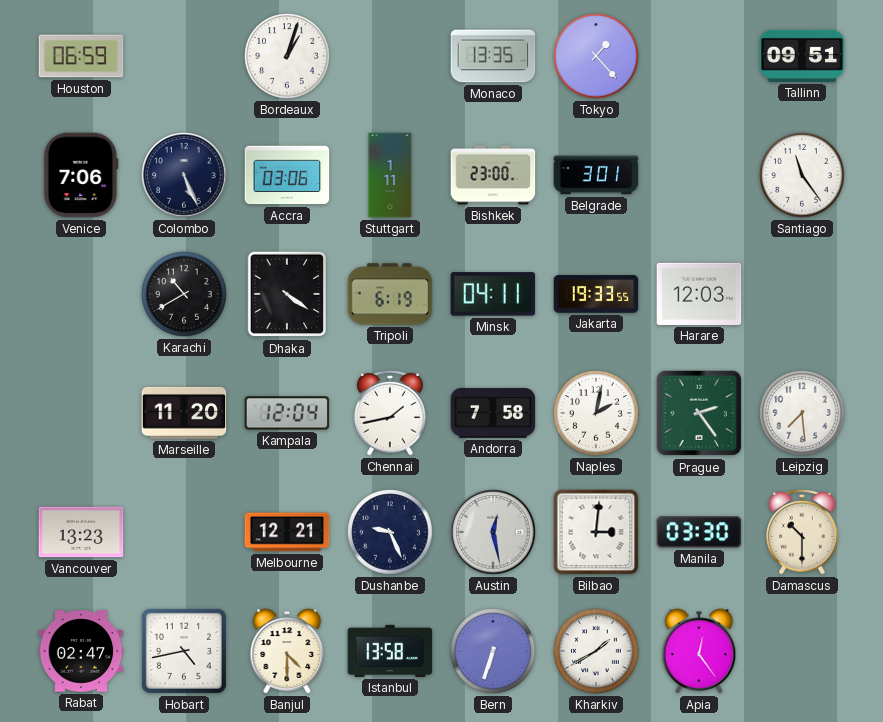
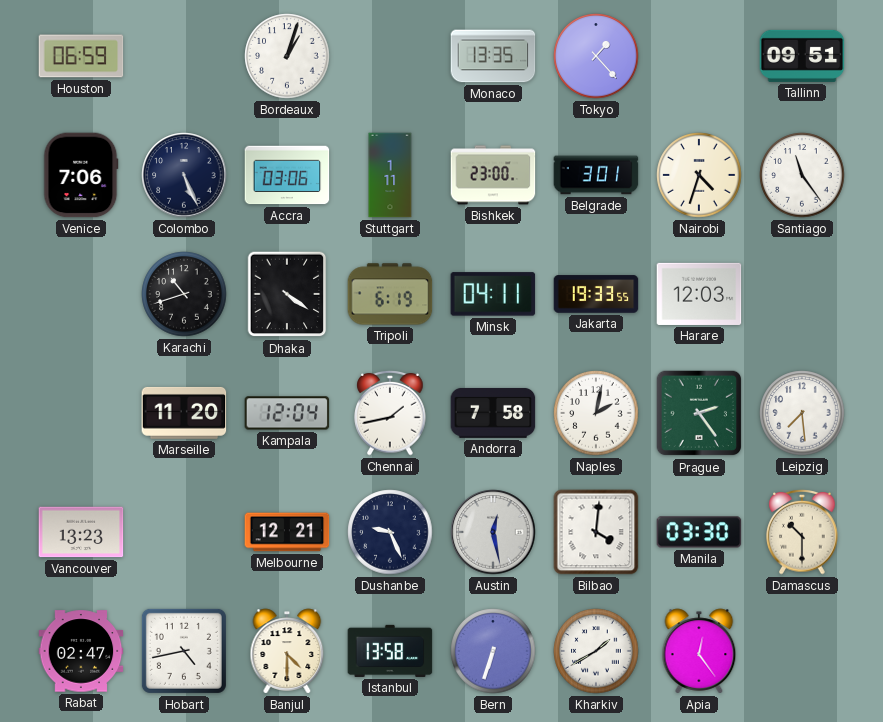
Nairobi: none -> 4:33
Karachi: 10:40 -> 10:42
Bilbao: 3:01 -> 4:01
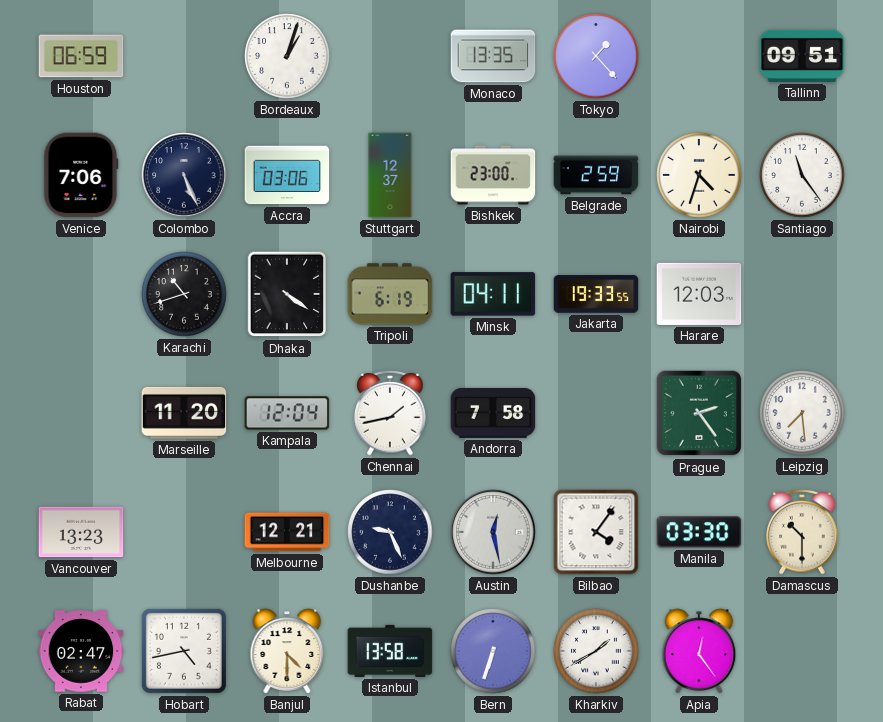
Stuttgart: 1:11 -> 12:37
Belgrade: 3:01 -> 2:59
Naples: 2:02 -> none
Bilbao: 4:01 -> 4:06
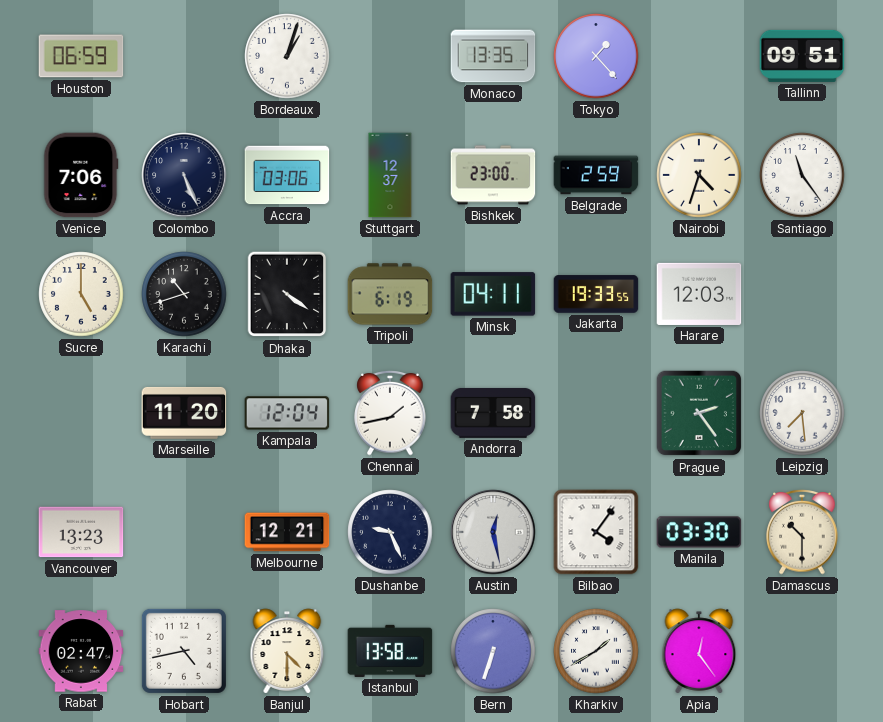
Sucre: none -> 5:00
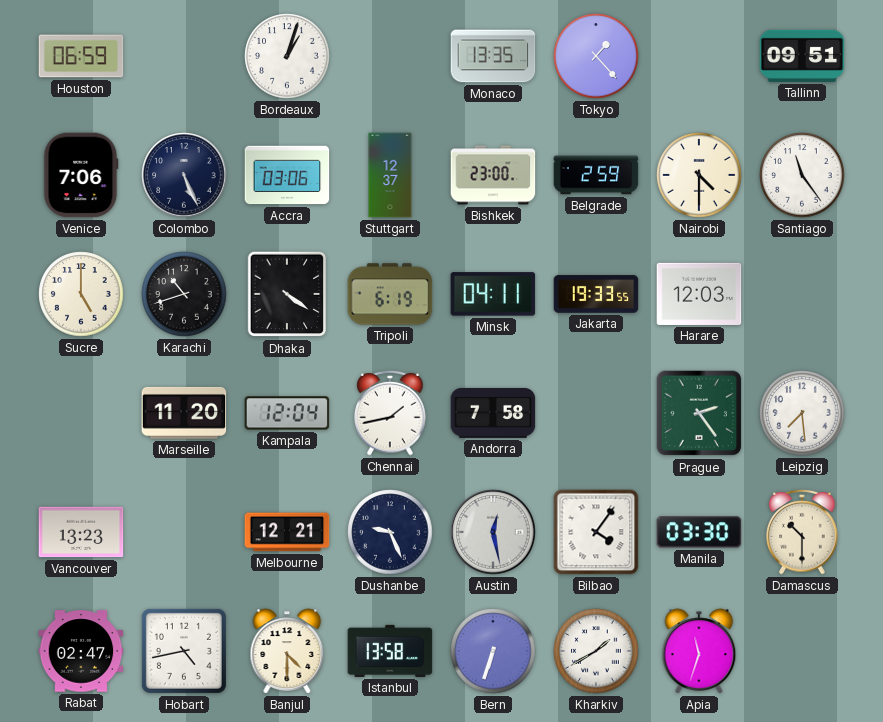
Nairobi: 4:33 -> 4:30
Apia: 12:24 -> 11:33
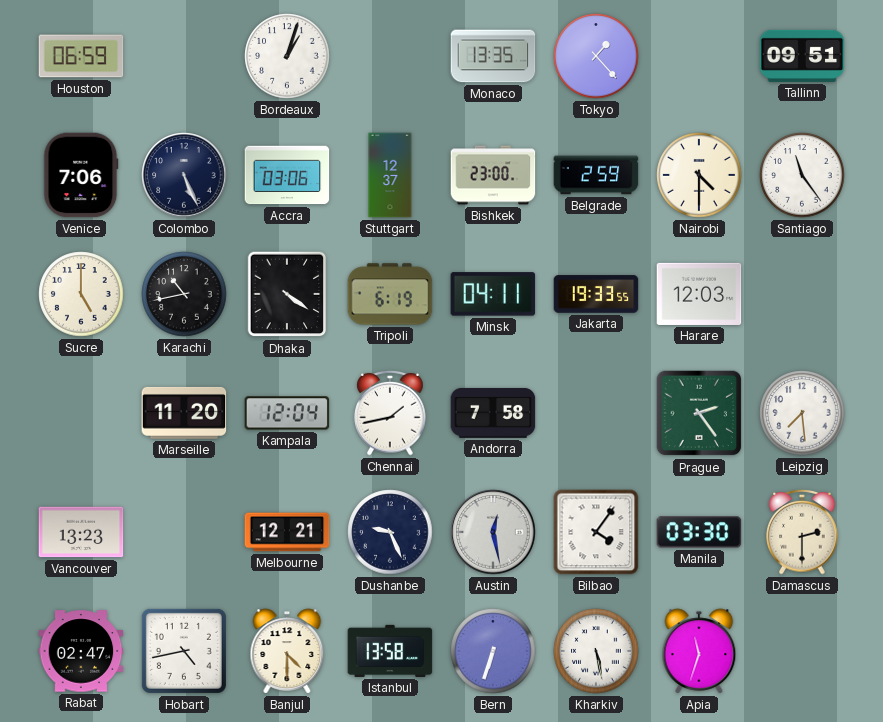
Karachi: 10:42 -> 10:43
Damascus: 10:30 -> 2:30
Kharkiv: 1:40 -> 5:28
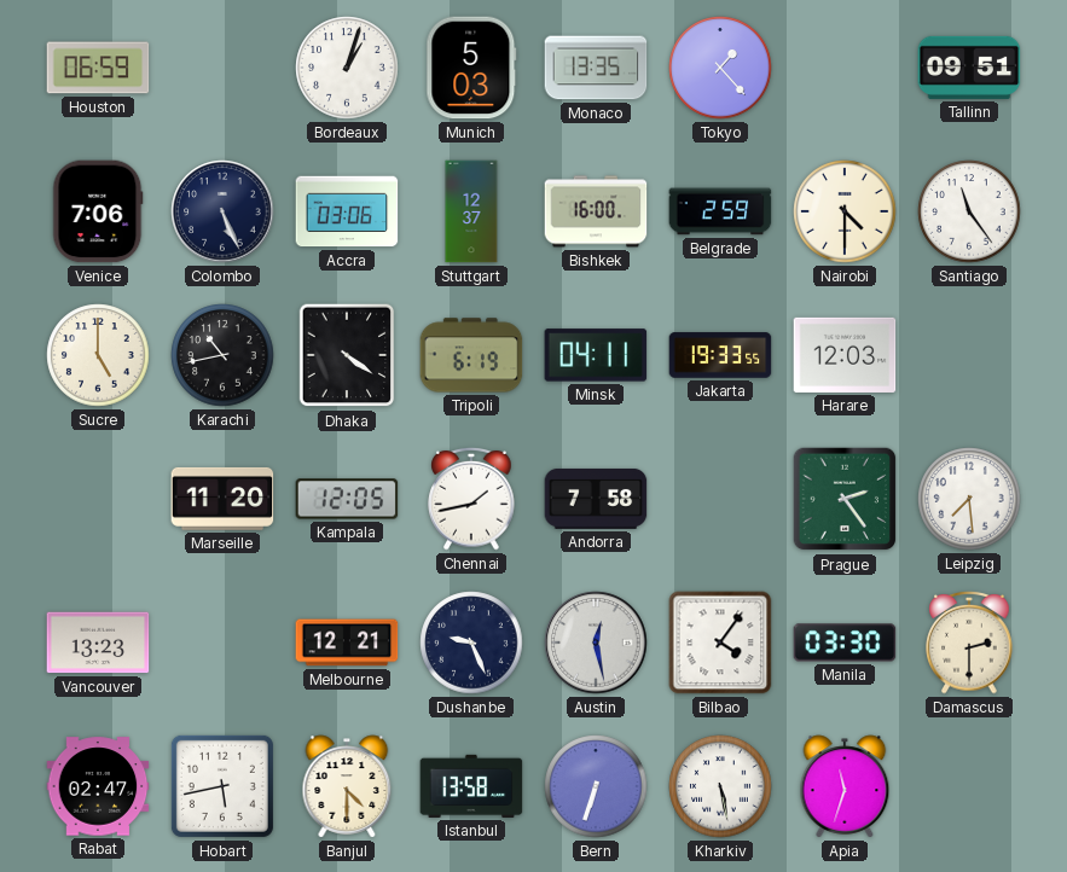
Munich: none -> 5:03
Bishkek: 23:00 -> 16:00
Kampala: 12:04 -> 12:05
Hobart: 4:43 -> 5:43
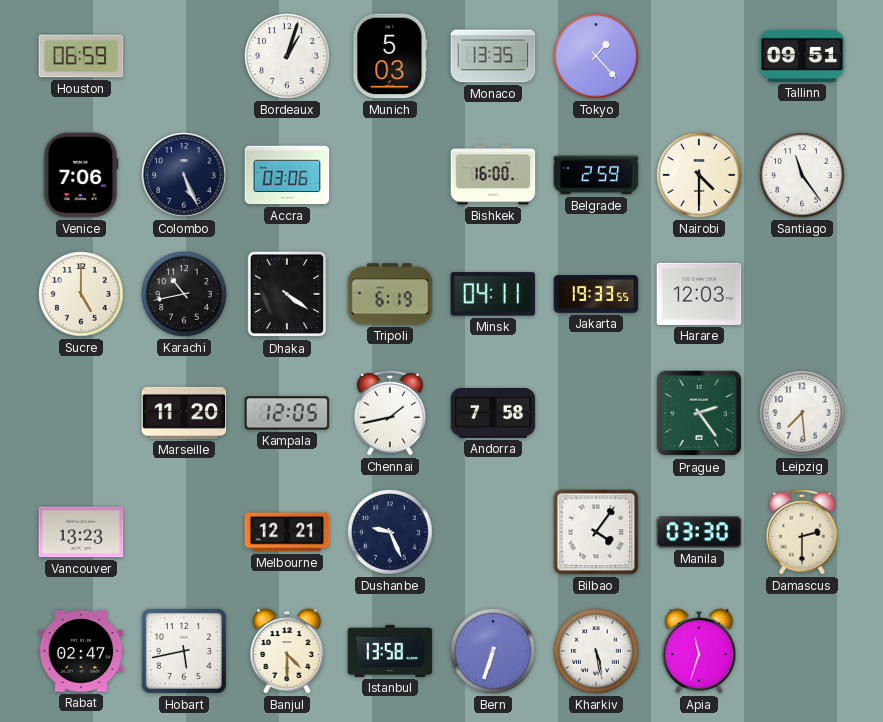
Stuttgart: 12:37 -> none
Austin: 12:28 -> none
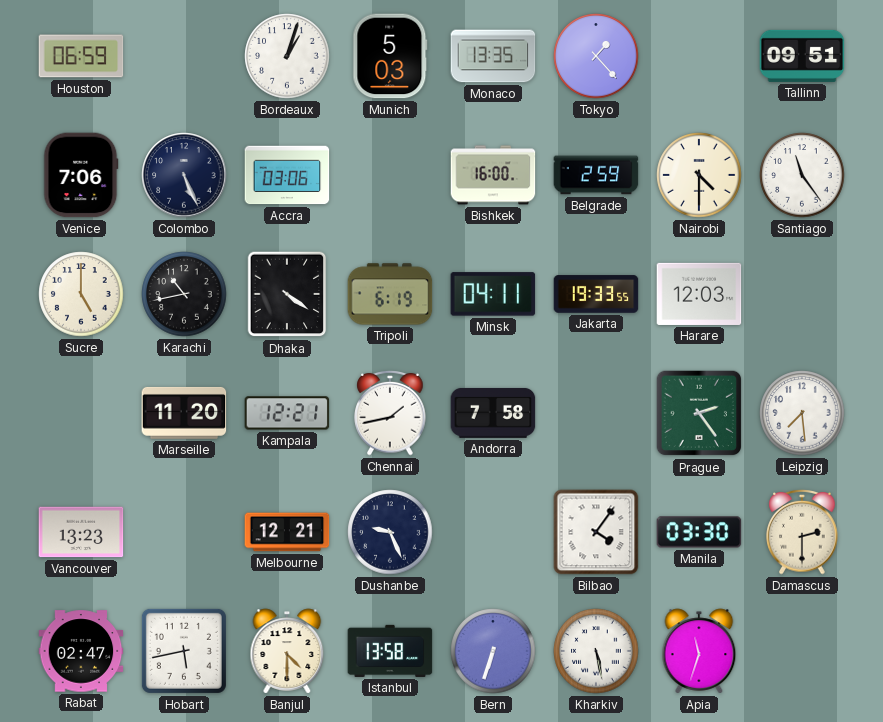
Kampala: 12:05 -> 12:21
